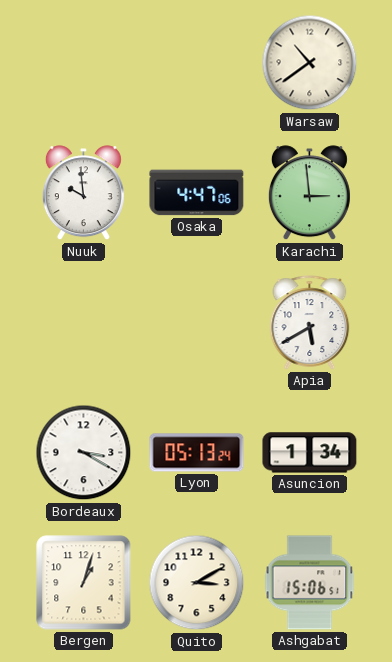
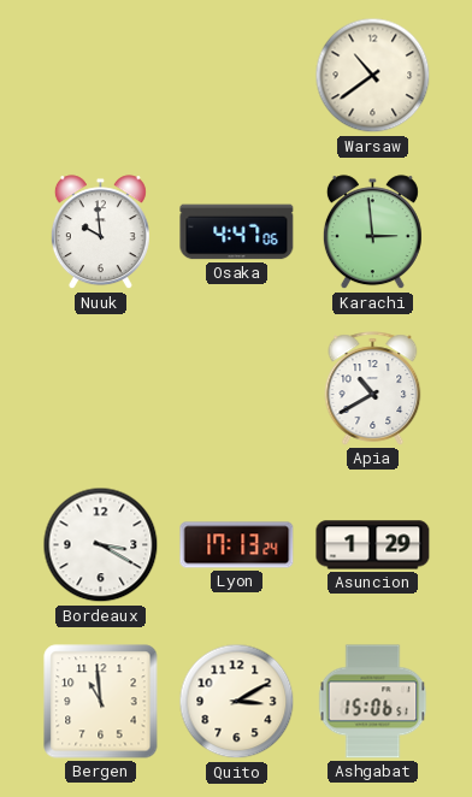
Apia: 5:40 -> 10:40
Lyon: 05:13 -> 17:13
Asuncion: 1:34 -> 1:29
Bergen: 1:03 -> 10:59
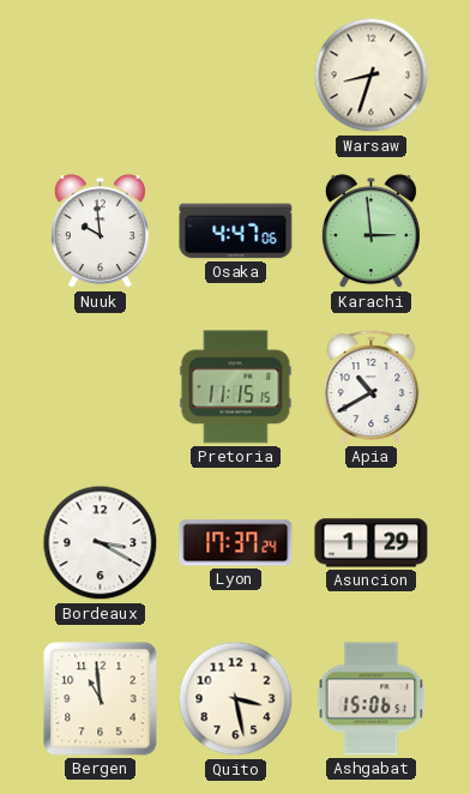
Warsaw: 10:39 -> 8:33
Pretoria: none -> 11:15
Lyon: 17:13 -> 17:37
Quito: 3:10 -> 3:28
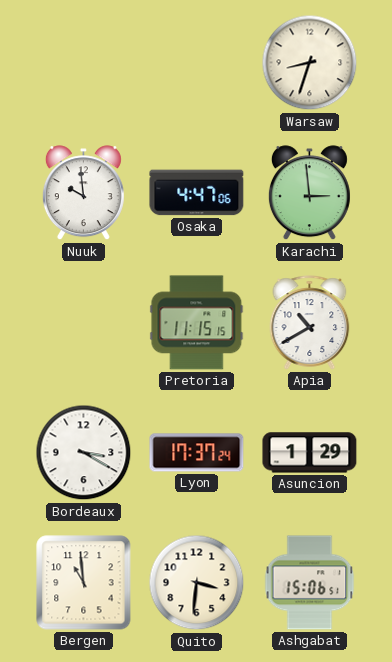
Quito: 3:28 -> 3:31
